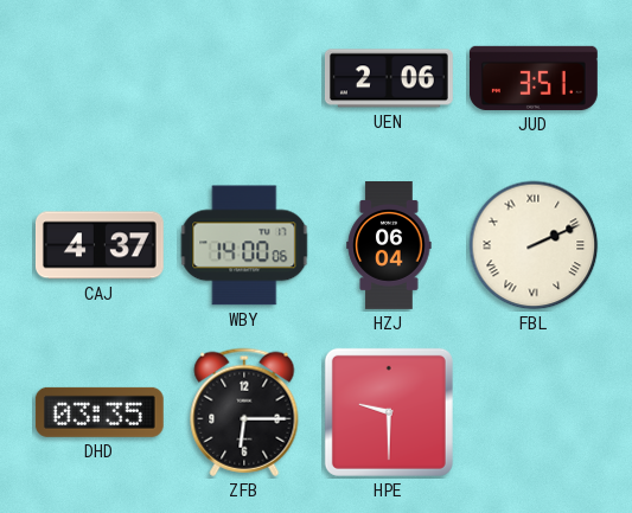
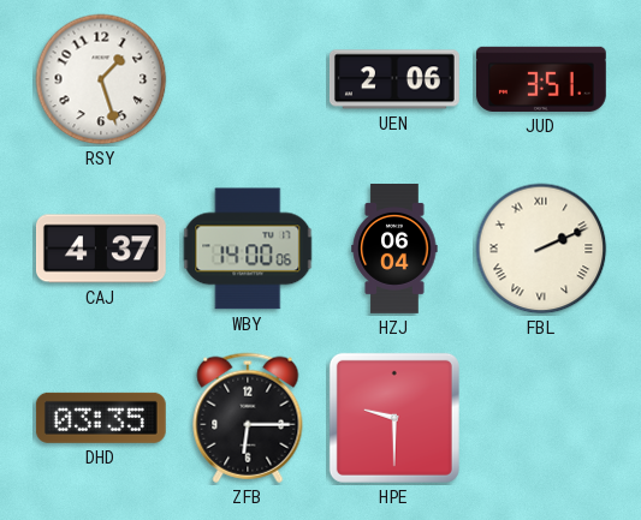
RSY: none -> 1:27
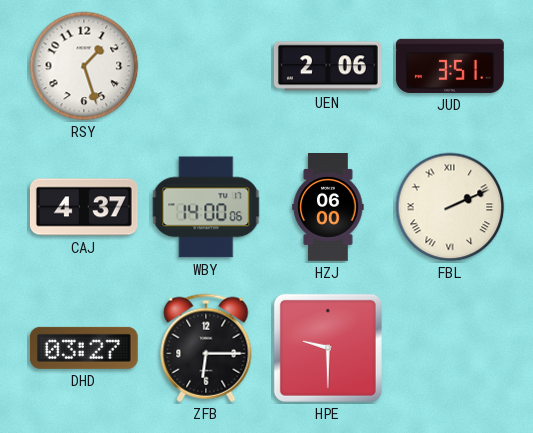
HZJ: 06:04 -> 06:00
DHD: 03:35 -> 03:27
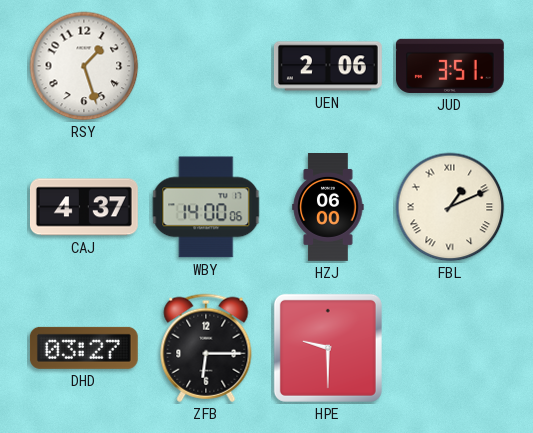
FBL: 2:11 -> 1:11
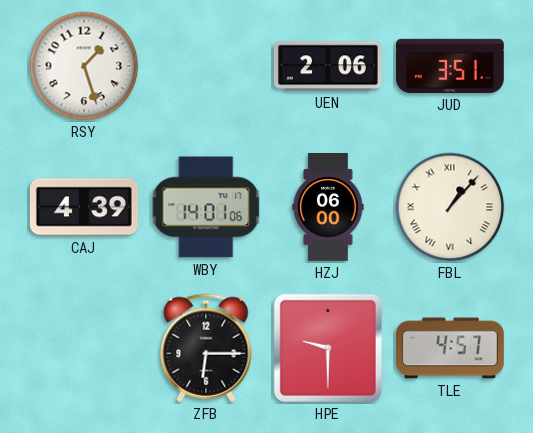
CAJ: 4:37 -> 4:39
WBY: 14:00 -> 14:01
FBL: 1:11 -> 1:07
DHD: 03:27 -> none
TLE: none -> 4:57
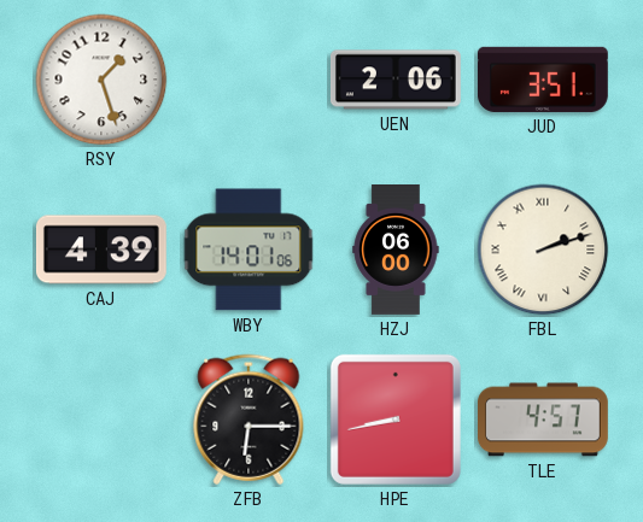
FBL: 1:07 -> 2:12
HPE: 9:30 -> 8:43
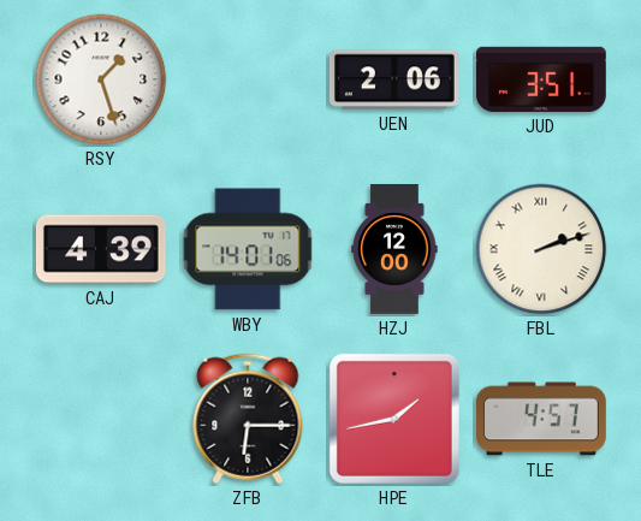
HZJ: 06:00 -> 12:00
HPE: 8:43 -> 1:43
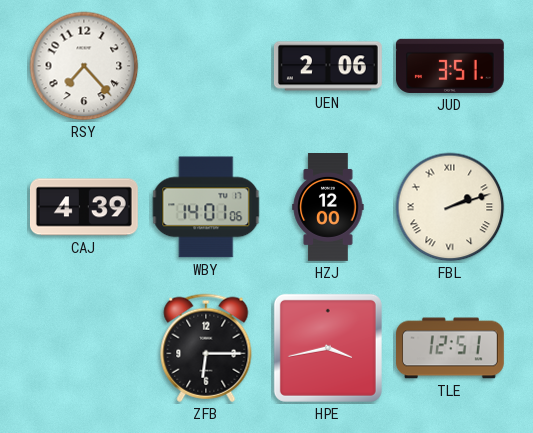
RSY: 1:27 -> 7:23
HPE: 1:43 -> 3:43
TLE: 4:57 -> 12:51
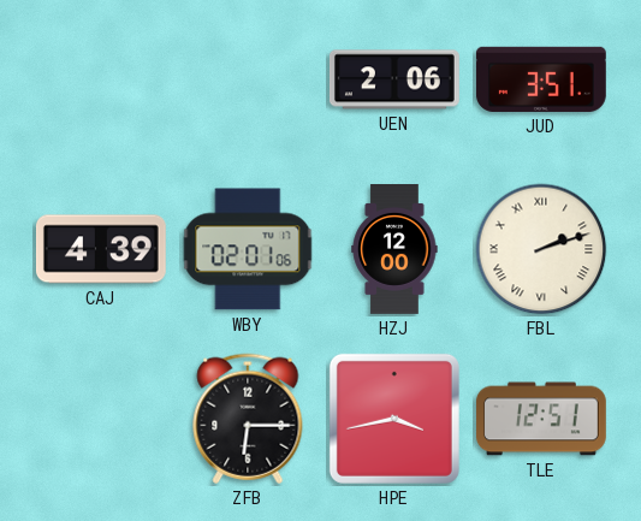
RSY: 7:23 -> none
WBY: 14:01 -> 02:01
